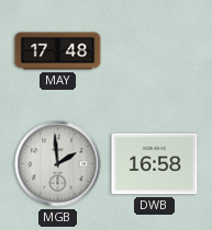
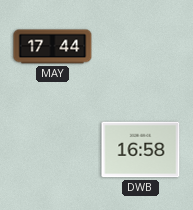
MAY: 17:48 -> 17:44
MGB: 1:59 -> none
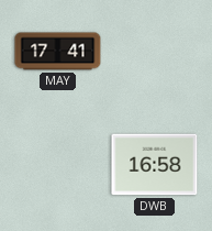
MAY: 17:44 -> 17:41
